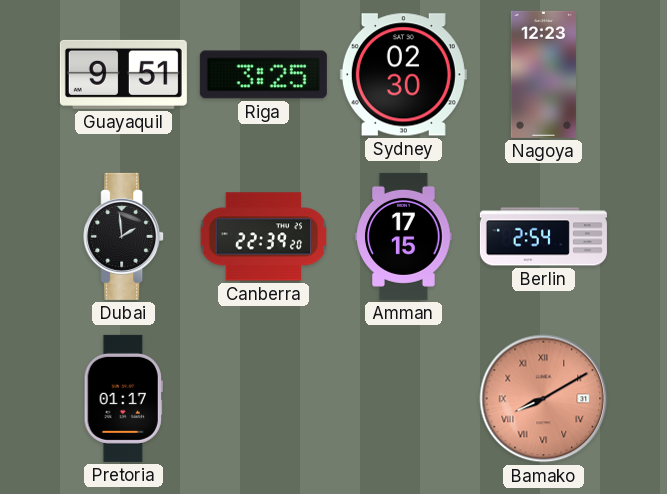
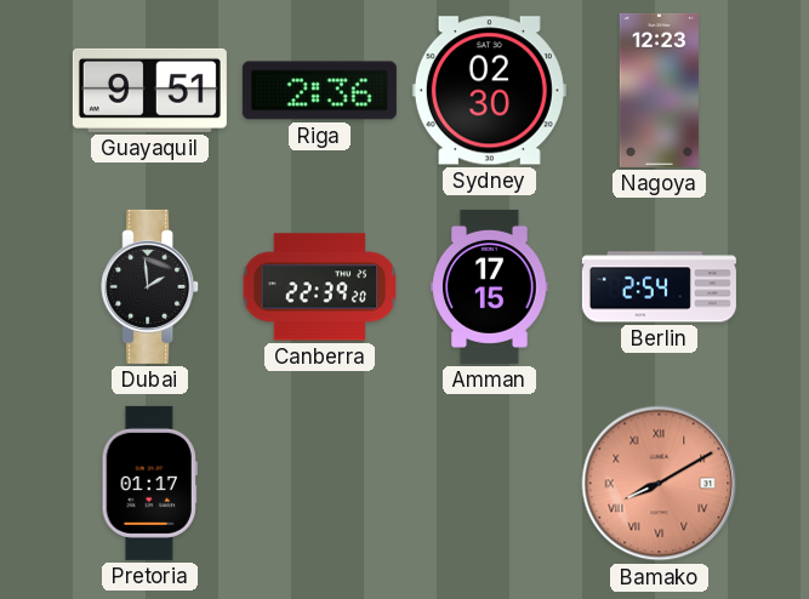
Riga: 3:25 -> 2:36
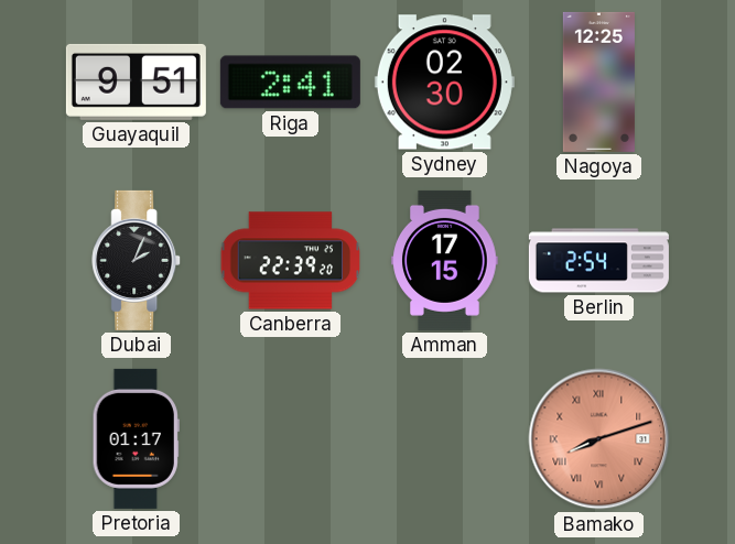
Riga: 2:36 -> 2:41
Nagoya: 12:23 -> 12:25
Dubai: 1:59 -> 2:04
Bamako: 8:10 -> 8:12
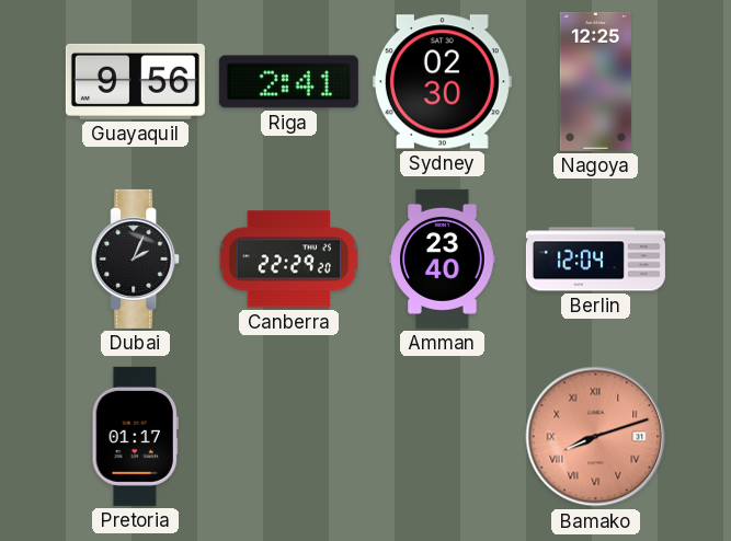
Guayaquil: 9:51 -> 9:56
Canberra: 22:39 -> 22:29
Amman: 17:15 -> 23:40
Berlin: 2:54 -> 12:04
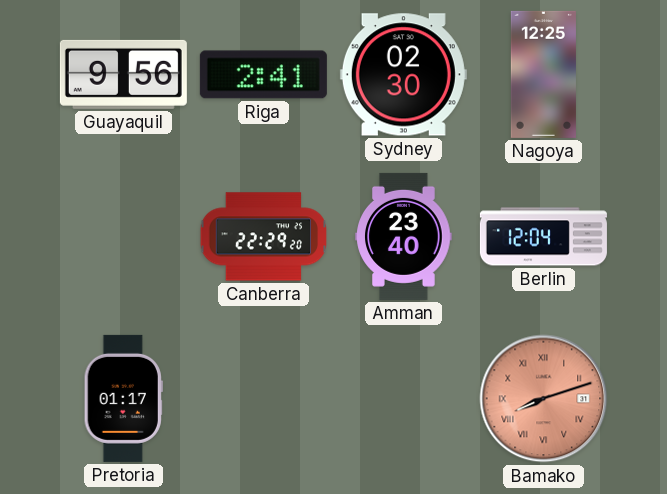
Dubai: 2:04 -> none
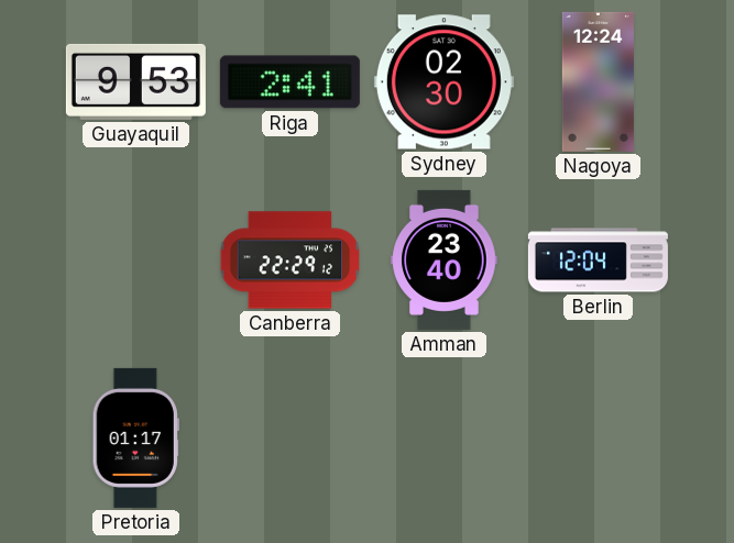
Guayaquil: 9:56 -> 9:53
Nagoya: 12:25 -> 12:24
Canberra: 22:29:20 -> 22:29:12
Bamako: 8:12 -> none
